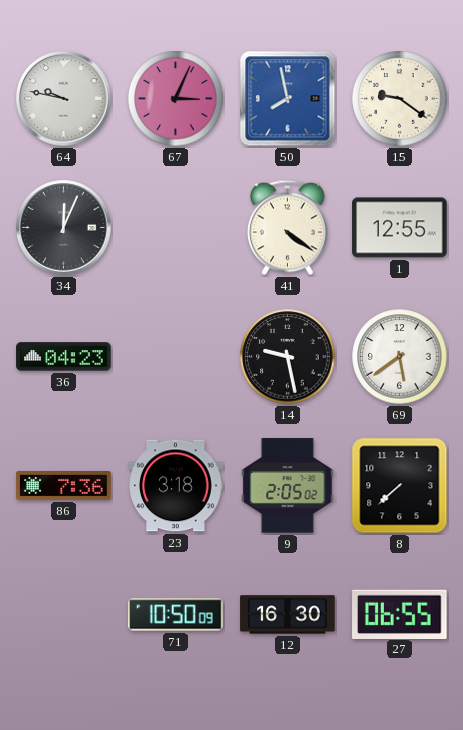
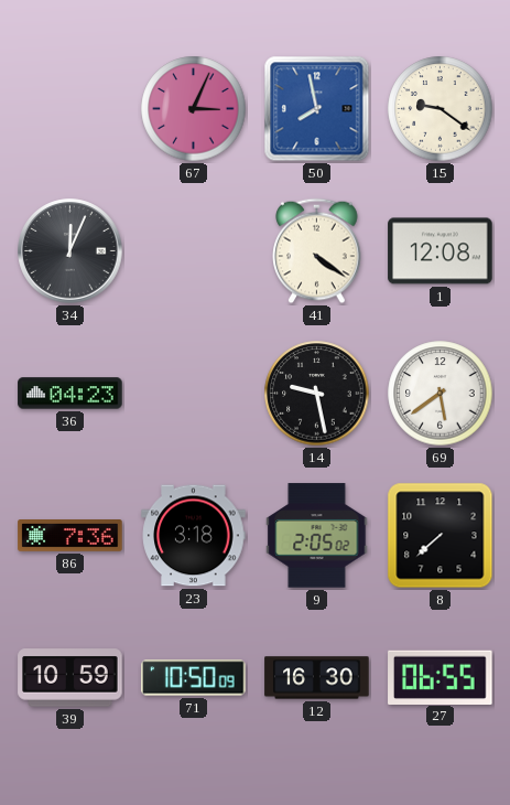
64: 9:47 -> none
1: 12:55 -> 12:08
39: none -> 10:59
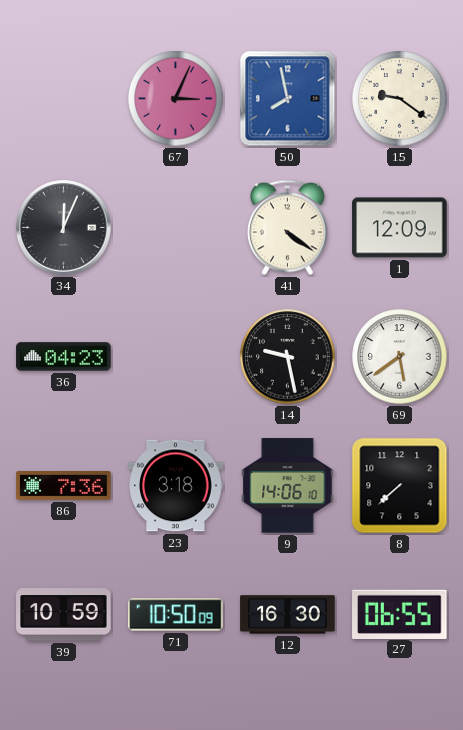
1: 12:08 -> 12:09
9: 2:05 -> 14:06
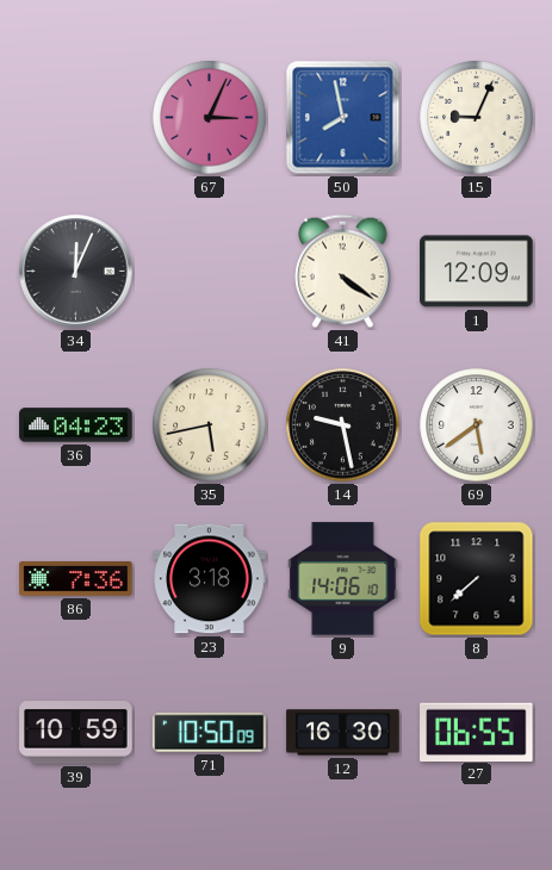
15: 9:21 -> 9:04
35: none -> 5:43
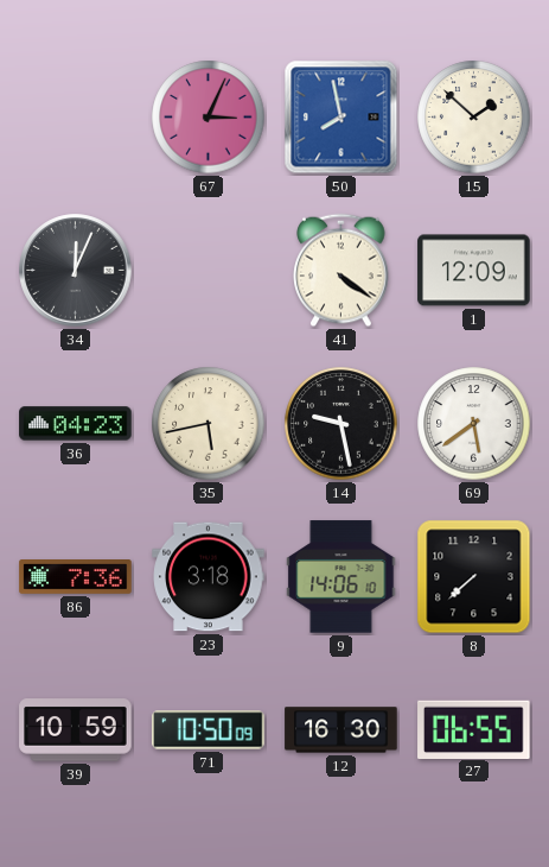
15: 9:04 -> 1:52
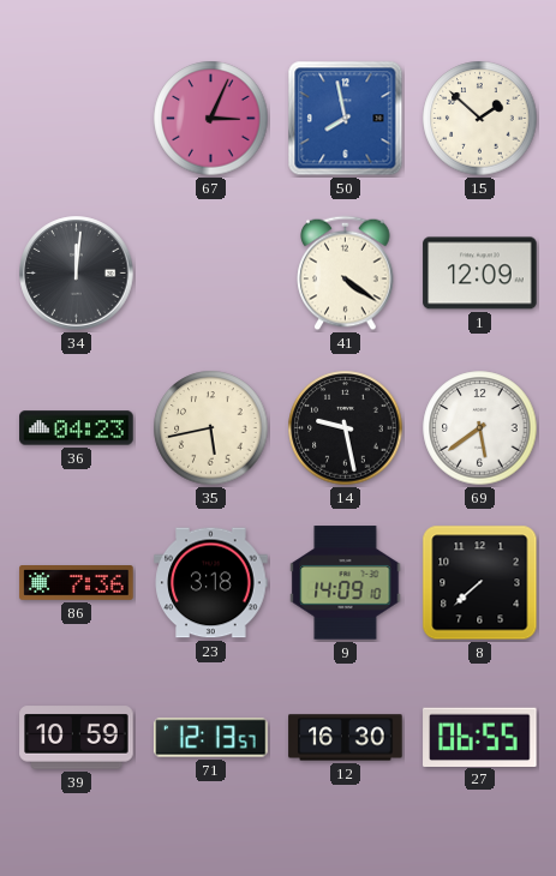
34: 12:04 -> 12:01
9: 14:06 -> 14:09
71: 10:50 -> 12:13
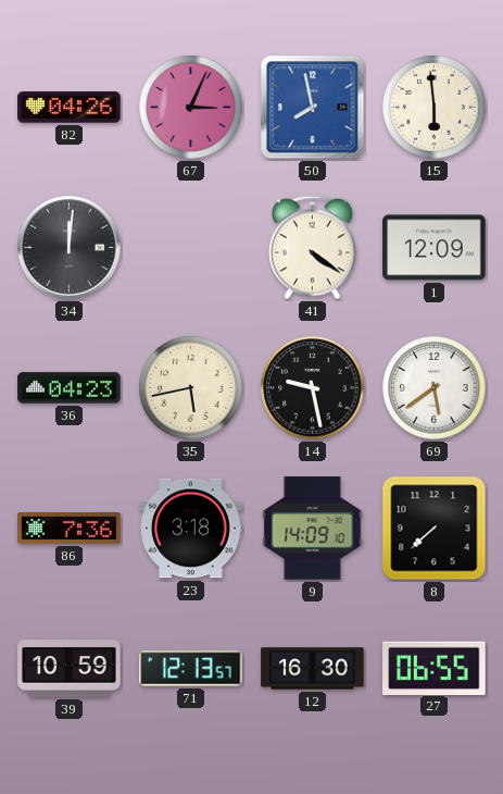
82: none -> 04:26
15: 1:52 -> 5:59
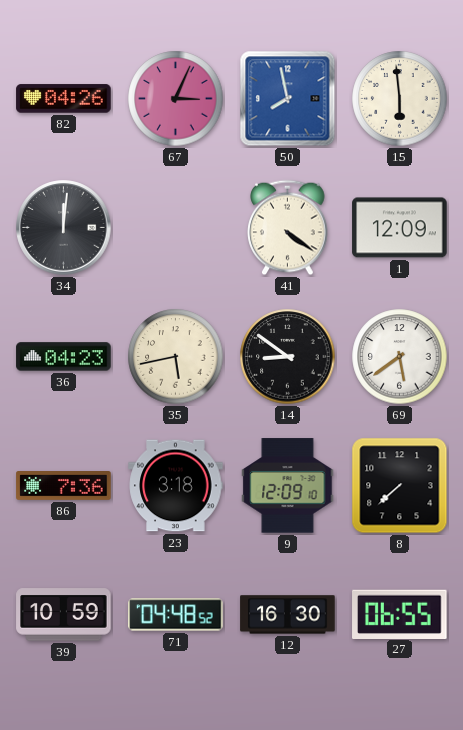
14: 9:28 -> 8:51
9: 14:09 -> 12:09
71: 12:13 -> 04:48
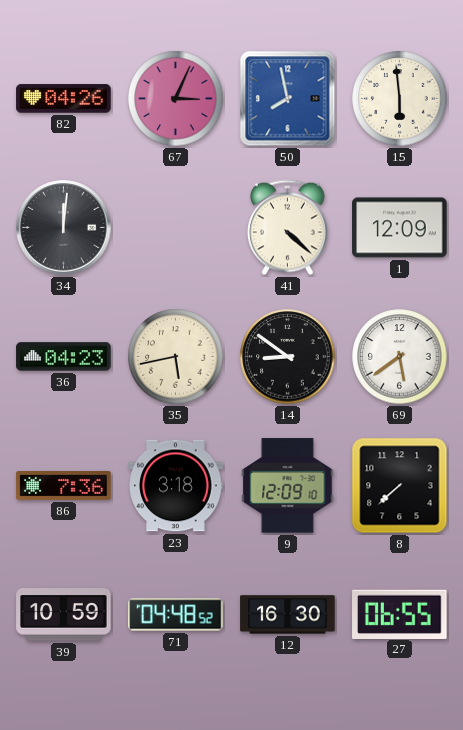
41: 4:21 -> 4:22
